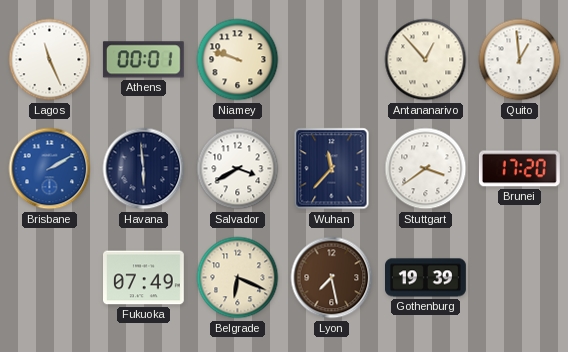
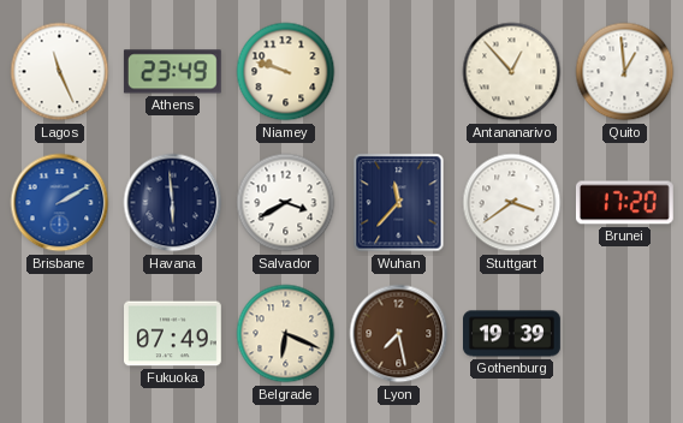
Athens: 00:01 -> 23:49
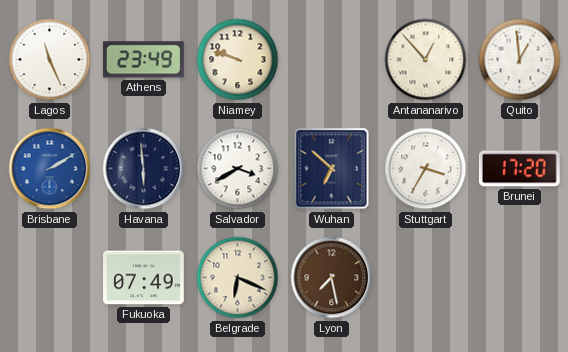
Wuhan: 11:37 -> 6:52
Stuttgart: 3:39 -> 3:35
Gothenburg: 19:39 -> none
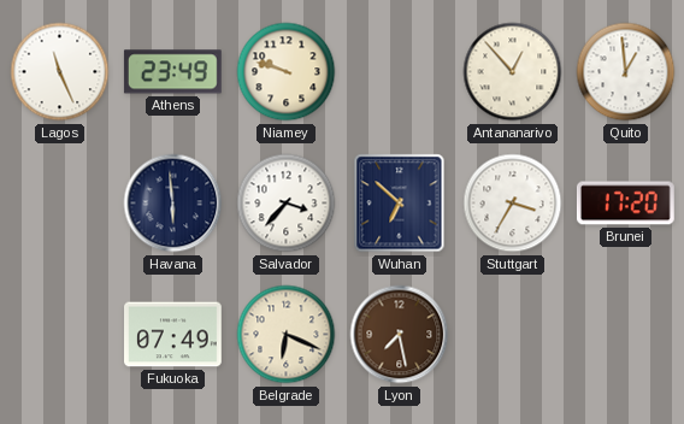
Brisbane: 2:10 -> none
Salvador: 3:40 -> 3:37
